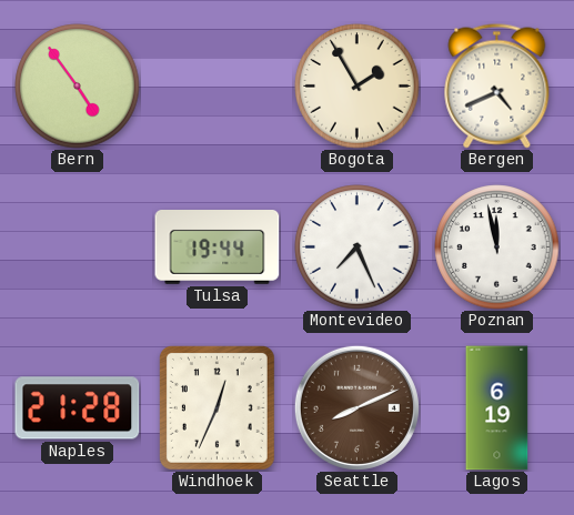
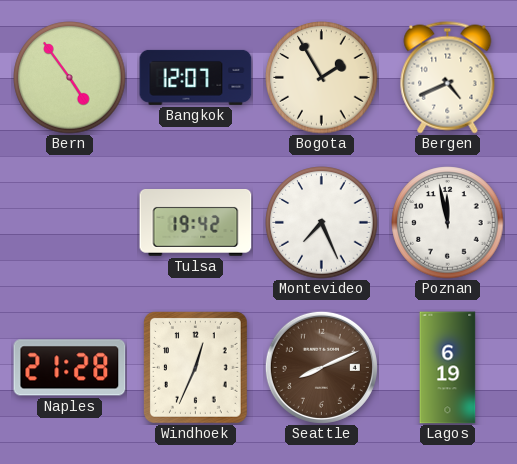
Bangkok: none -> 12:07
Tulsa: 19:44 -> 19:42
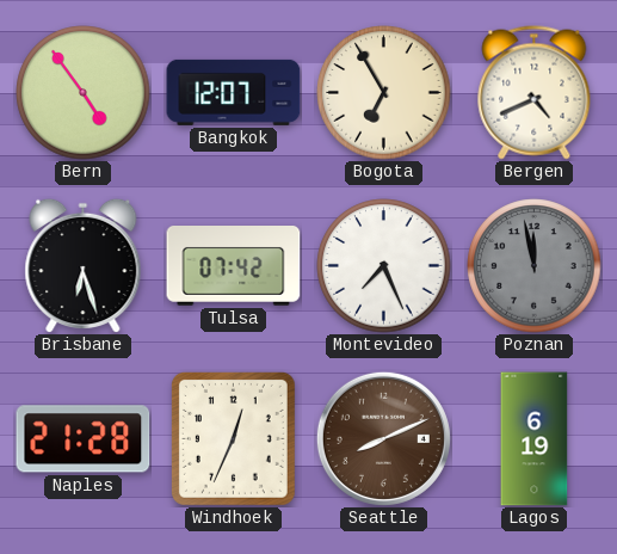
Bogota: 1:55 -> 6:55
Brisbane: none -> 6:27
Tulsa: 19:42 -> 07:42
Poznan dial: white -> grey
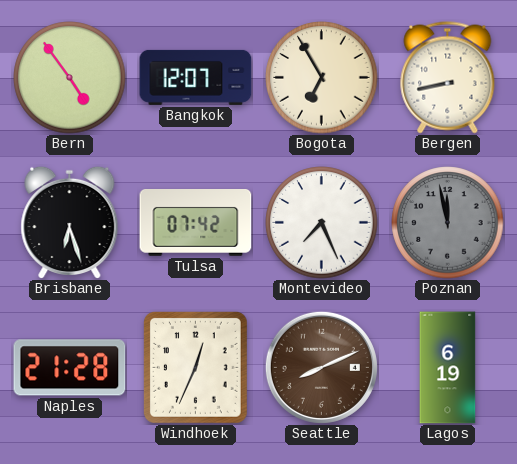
Bergen: 4:41 -> 8:43
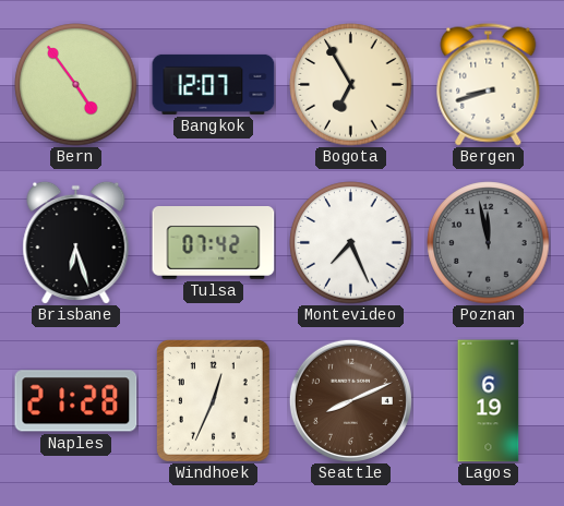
Bergen: 8:43 -> 8:42
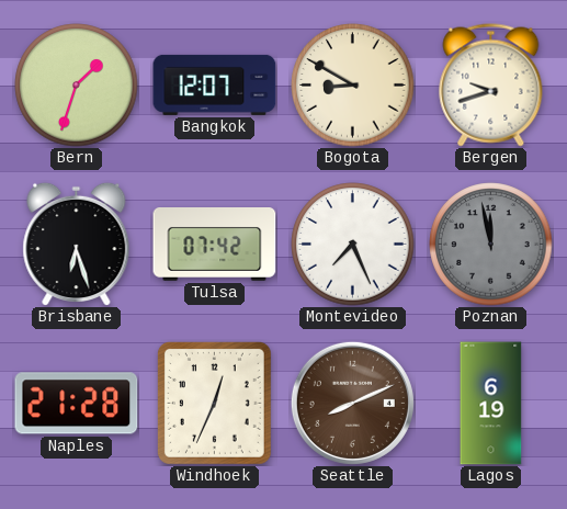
Bern: 4:54 -> 1:33
Bogota: 6:55 -> 8:50
Bergen: 8:42 -> 9:42
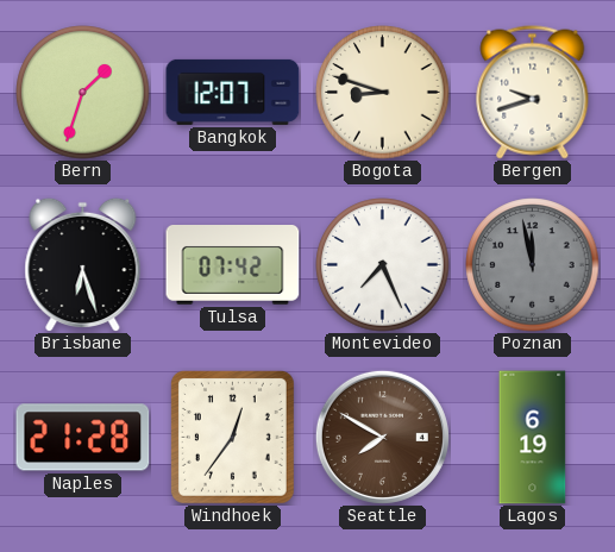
Bogota: 8:50 -> 8:48
Windhoek: 12:34 -> 12:36
Seattle: 8:11 -> 7:50
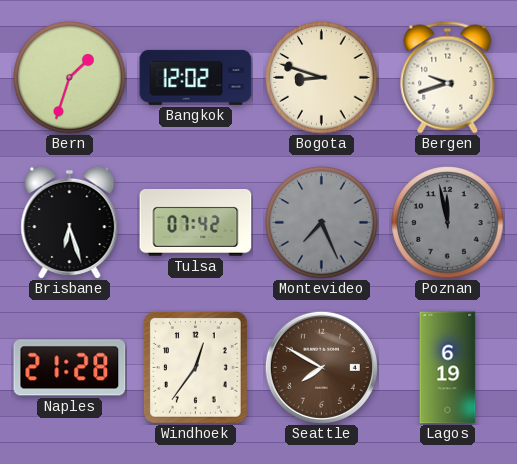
Bangkok: 12:07 -> 12:02
Montevideo dial: white -> grey
